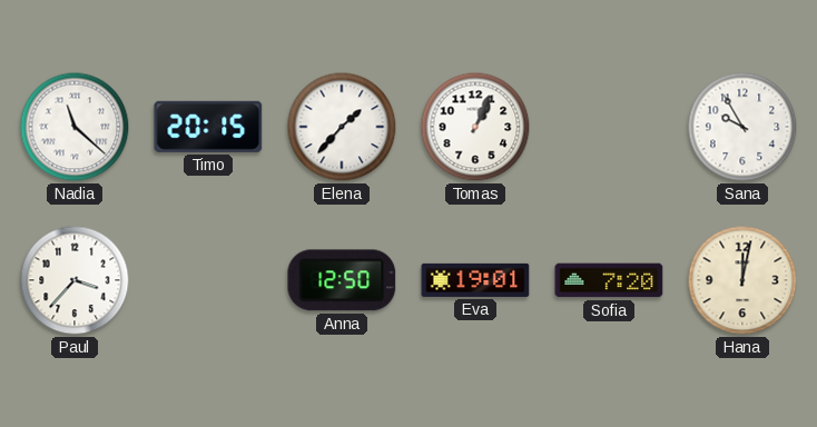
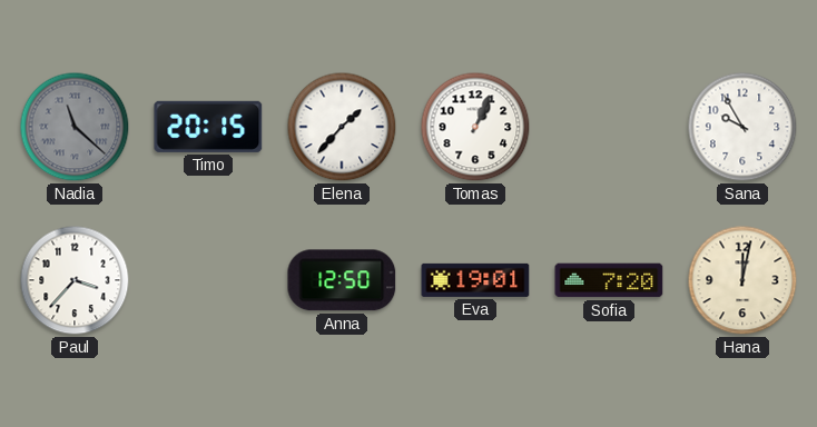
Nadia dial: white -> grey
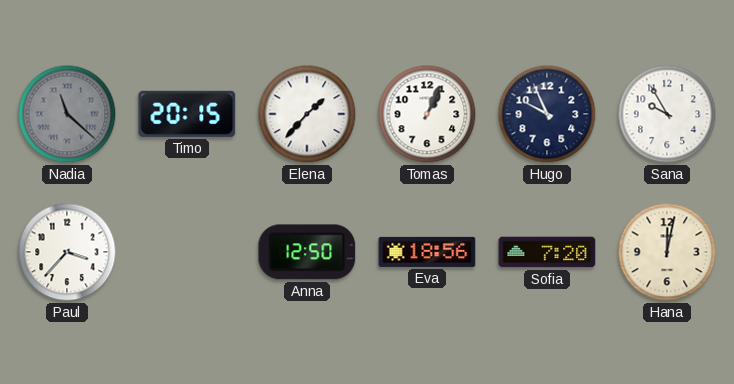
Hugo: none -> 9:56
Eva: 19:01 -> 18:56
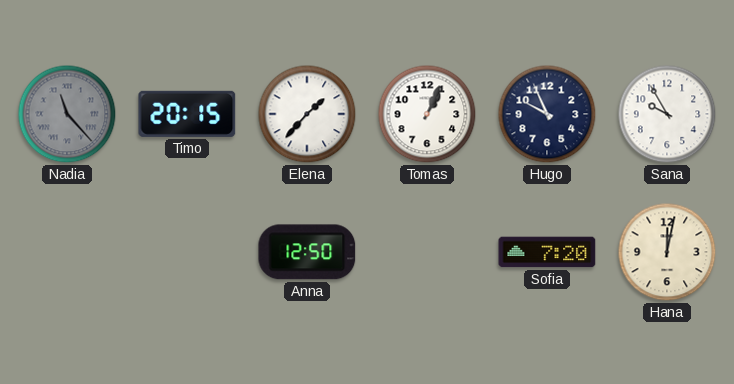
Nadia: 11:22 -> 11:23
Paul: 3:37 -> none
Eva: 18:56 -> none
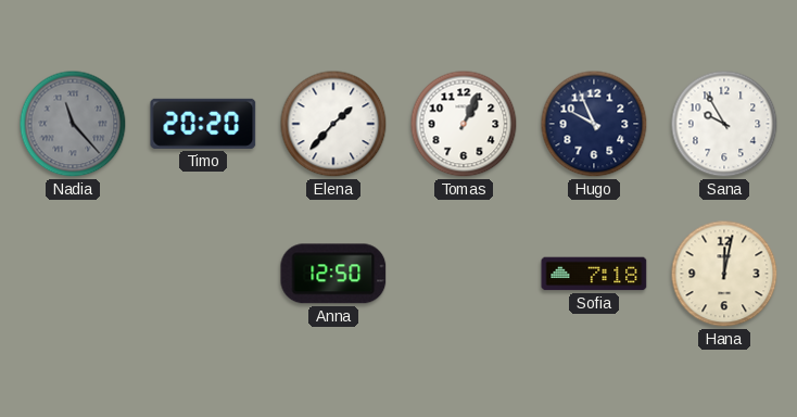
Timo: 20:15 -> 20:20
Sofia: 7:20 -> 7:18
